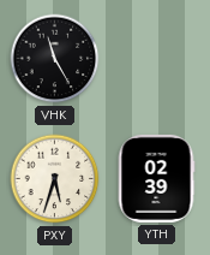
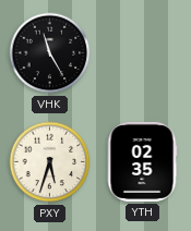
YTH: 02:39 -> 02:35
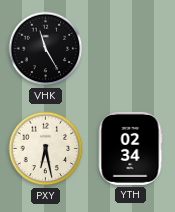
PXY: 5:33 -> 6:28
YTH: 02:35 -> 02:34
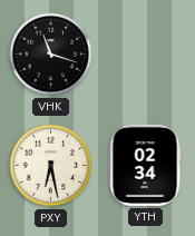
VHK: 11:25 -> 11:18
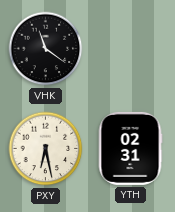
VHK: 11:18 -> 11:21
YTH: 02:34 -> 02:31
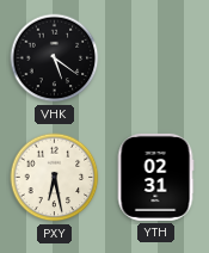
VHK: 11:21 -> 5:21
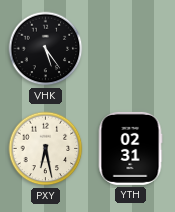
VHK: 5:21 -> 5:24
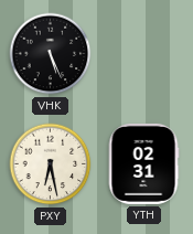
VHK: 5:24 -> 5:26
